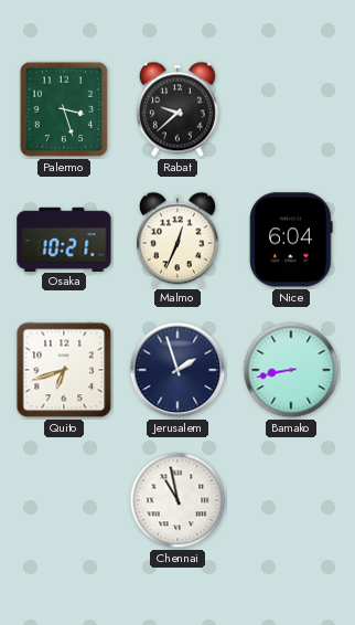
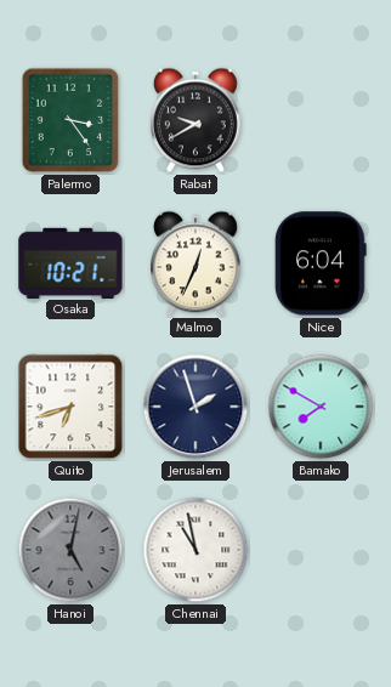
Palermo: 3:27 -> 3:24
Rabat: 9:38 -> 9:40
Bamako: 8:43 -> 7:50
Hanoi: none -> 5:02
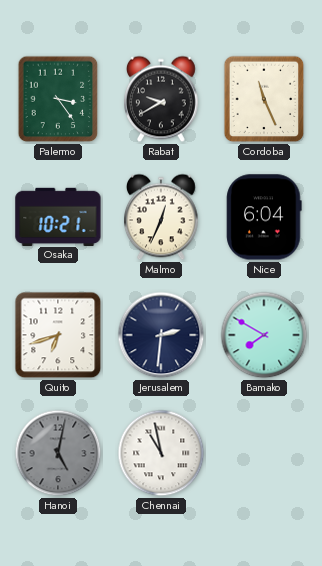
Cordoba: none -> 11:26
Jerusalem: 1:57 -> 2:31
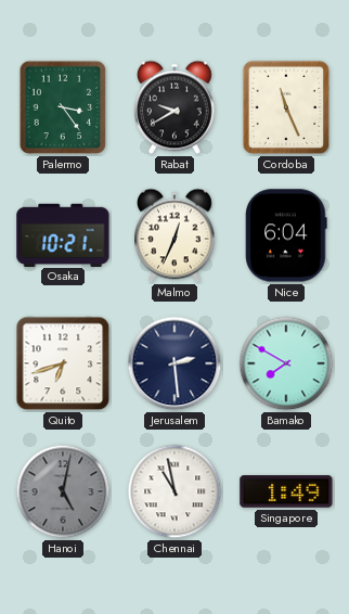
Jerusalem: 2:31 -> 2:29
Singapore: none -> 1:49
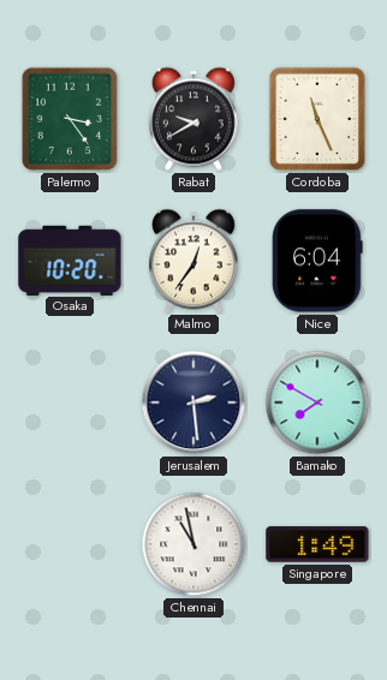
Osaka: 10:21 -> 10:20
Malmo: 12:34 -> 12:36
Quito: 6:42 -> none
Hanoi: 5:02 -> none
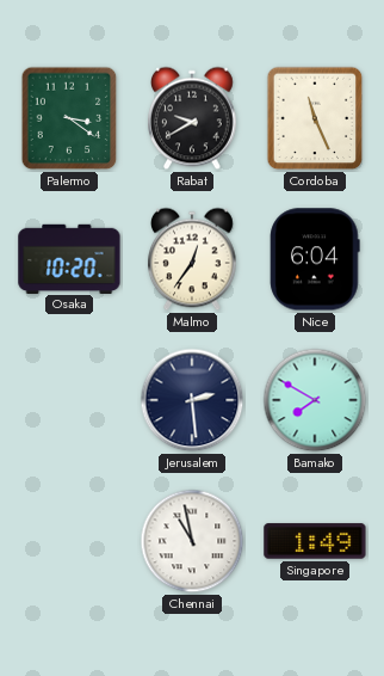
Palermo: 3:24 -> 3:21
